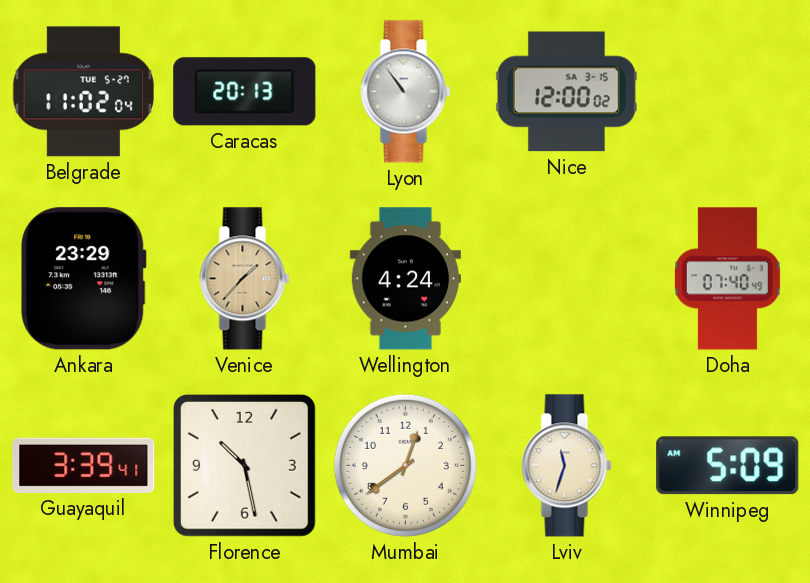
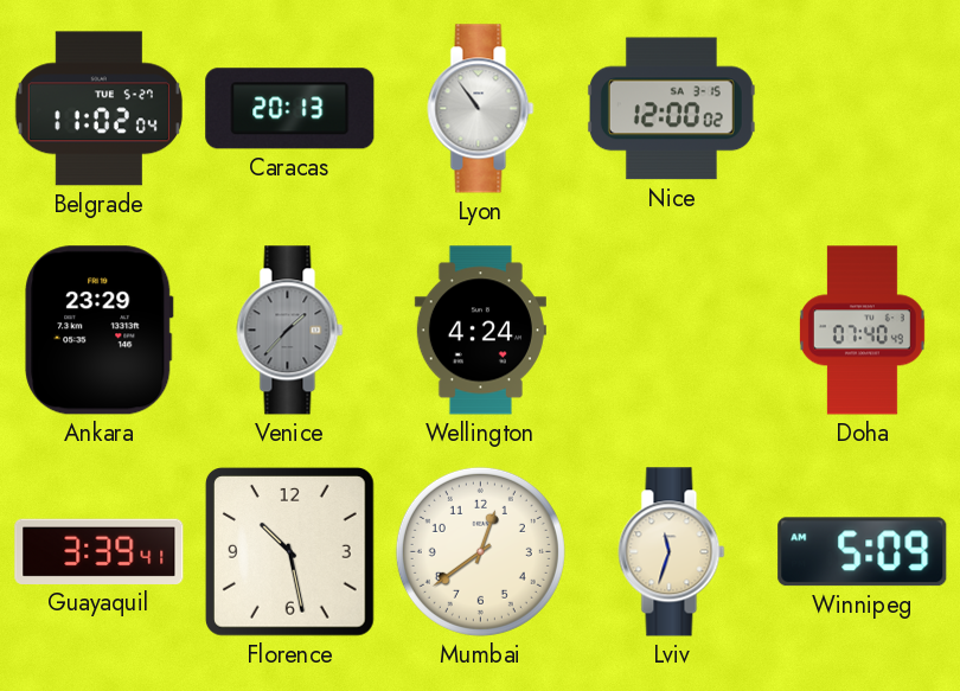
Venice dial: champagne -> grey
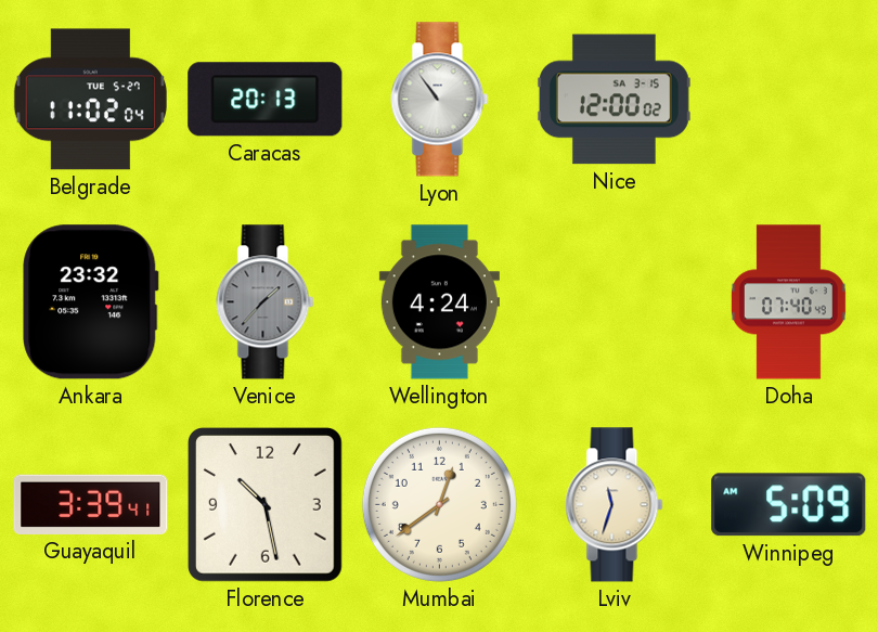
Ankara: 23:29 -> 23:32
